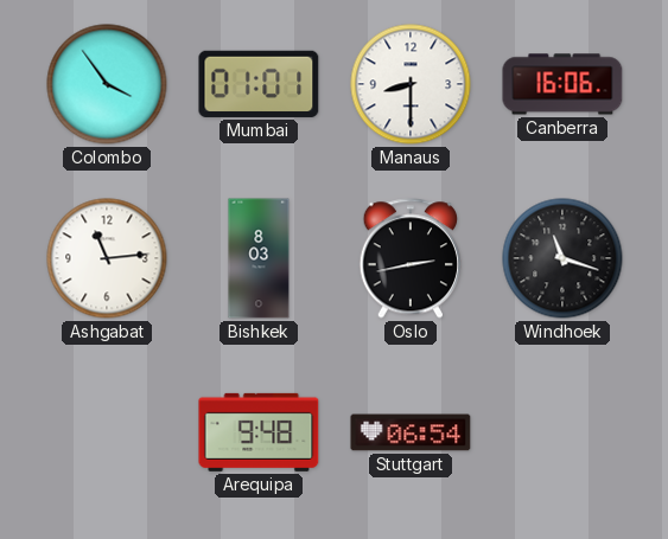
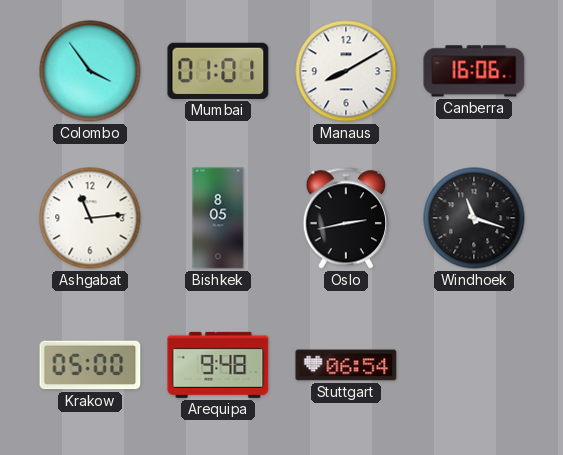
Manaus: 8:30 -> 8:10
Bishkek: 8:03 -> 8:05
Krakow: none -> 05:00
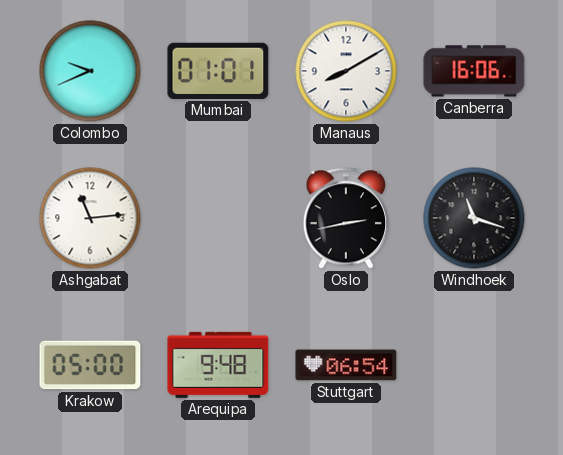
Colombo: 3:54 -> 9:41
Bishkek: 8:05 -> none
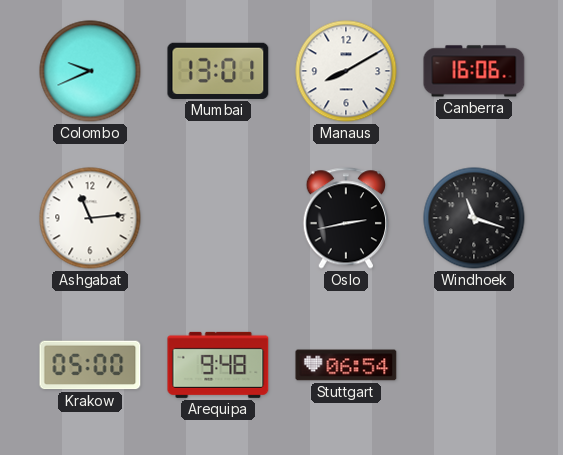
Mumbai: 01:01 -> 13:01
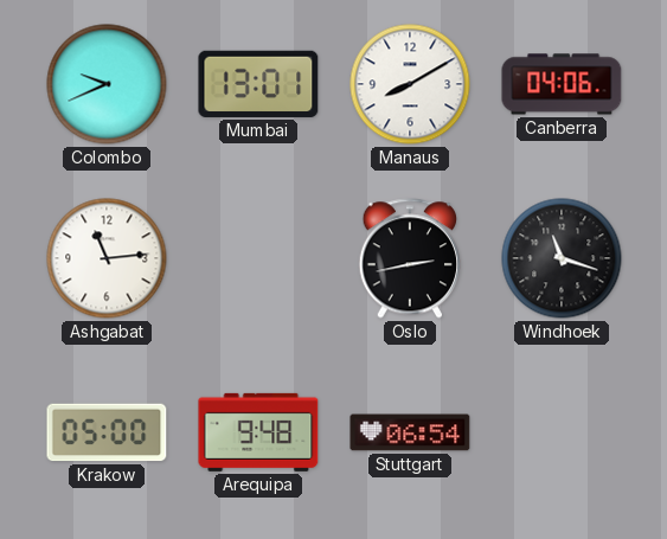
Canberra: 16:06 -> 04:06
